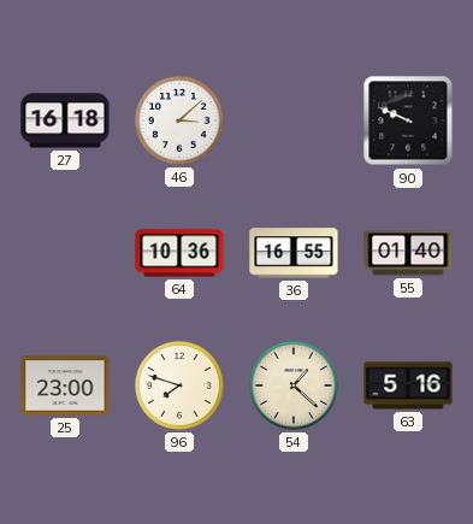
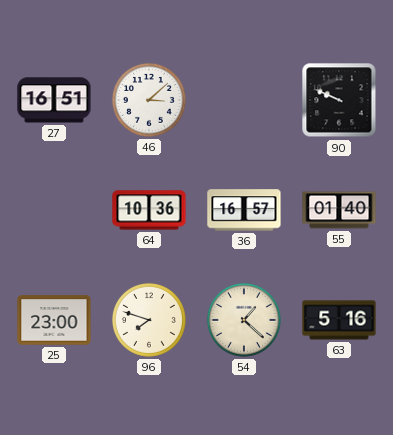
27: 16:18 -> 16:51
36: 16:55 -> 16:57
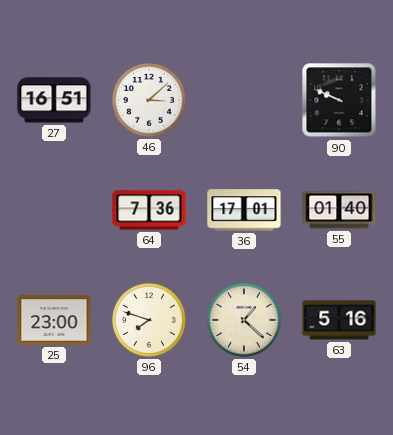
64: 10:36 -> 7:36
36: 16:57 -> 17:01
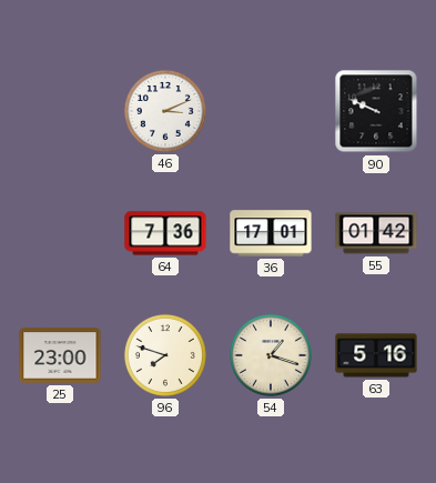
27: 16:51 -> none
46: 3:08 -> 3:11
55: 01:40 -> 01:42
54: 1:22 -> 1:18
